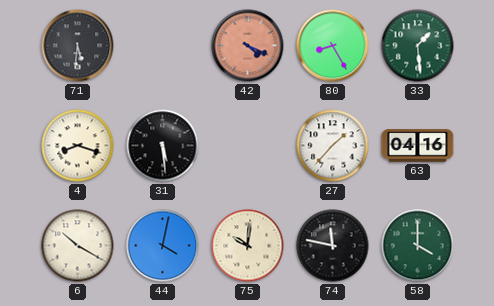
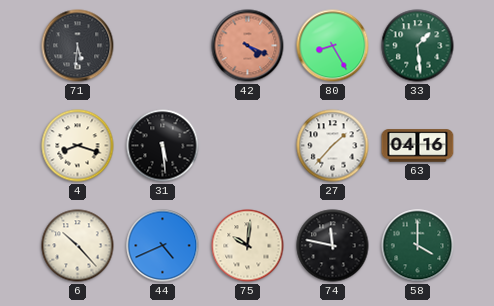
6: 10:20 -> 10:23
44: 4:02 -> 4:41
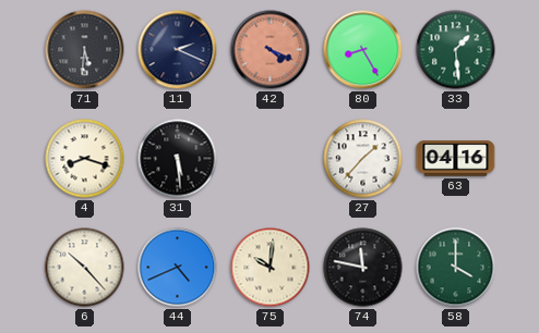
11: none -> 2:19
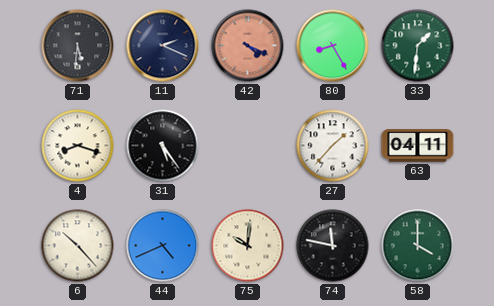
33: 1:29 -> 1:31
31: 5:29 -> 5:24
63: 04:16 -> 04:11
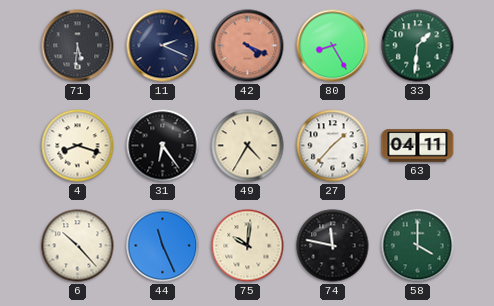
31: 5:24 -> 6:24
49: none -> 4:35
44: 4:41 -> 11:26
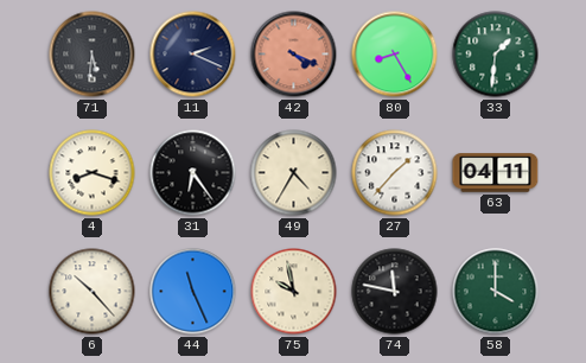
75: 10:01 -> 9:58
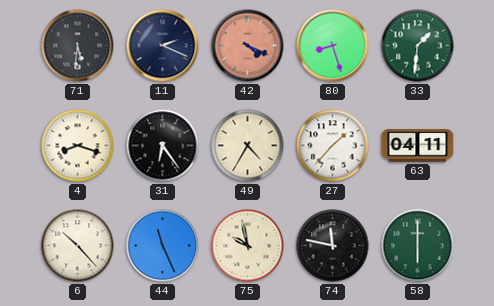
80: 8:25 -> 8:27
58: 4:00 -> 6:00
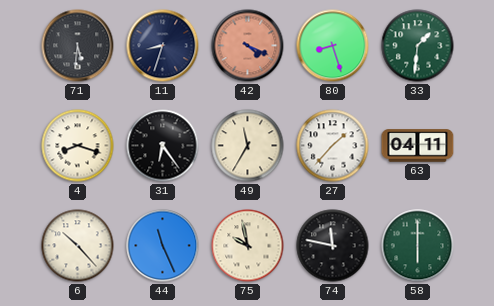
11: 2:19 -> 8:33
49: 4:35 -> 11:35
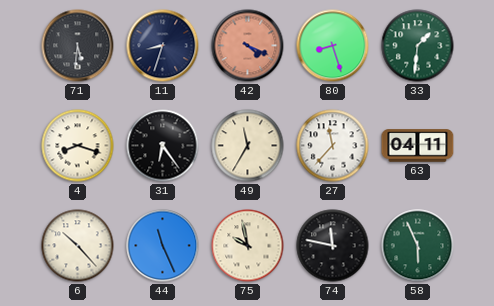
27: 1:37 -> 11:37
58: 6:00 -> 5:56
